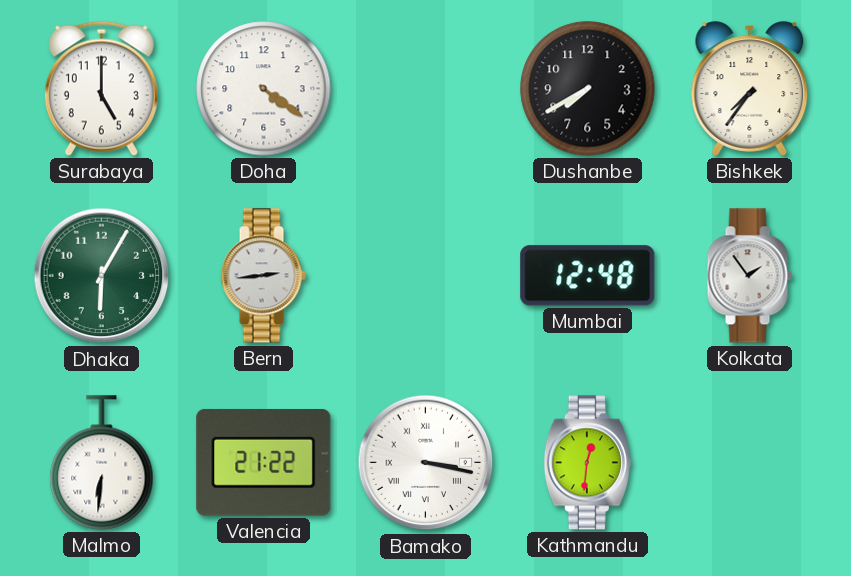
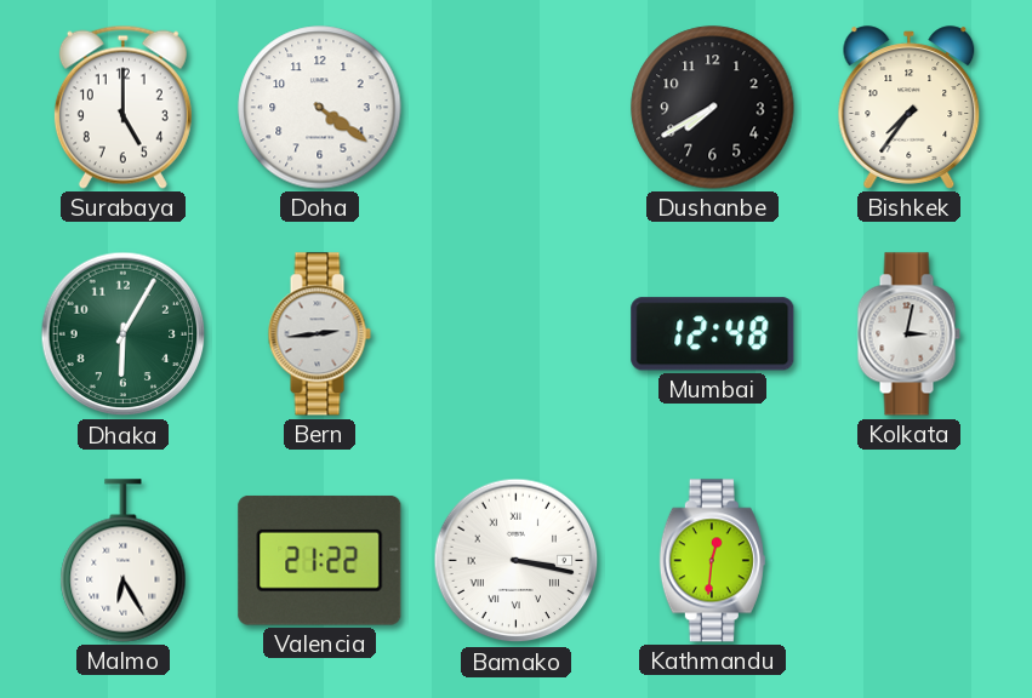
Kolkata: 1:54 -> 3:02
Malmo: 6:31 -> 6:25
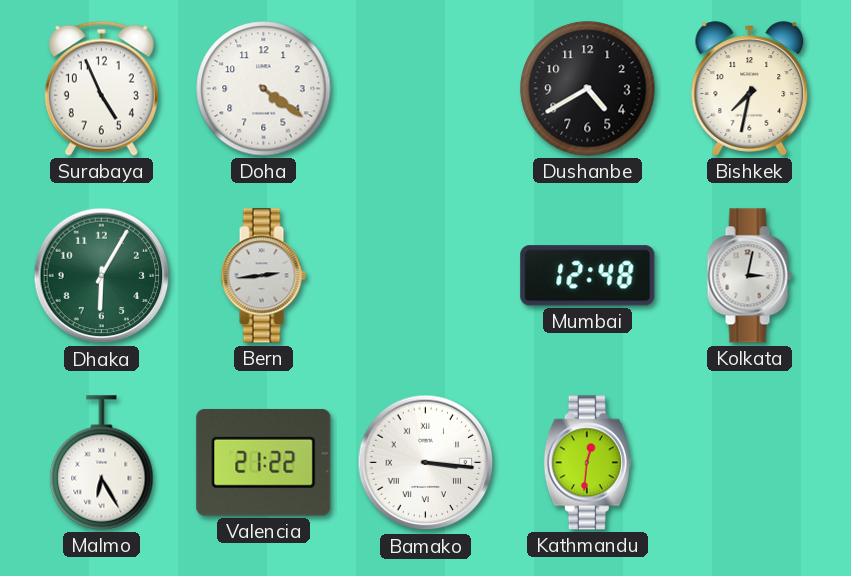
Surabaya: 5:00 -> 4:56
Dushanbe: 7:40 -> 4:40
Bishkek: 7:36 -> 7:32
Bamako: 3:17 -> 3:16
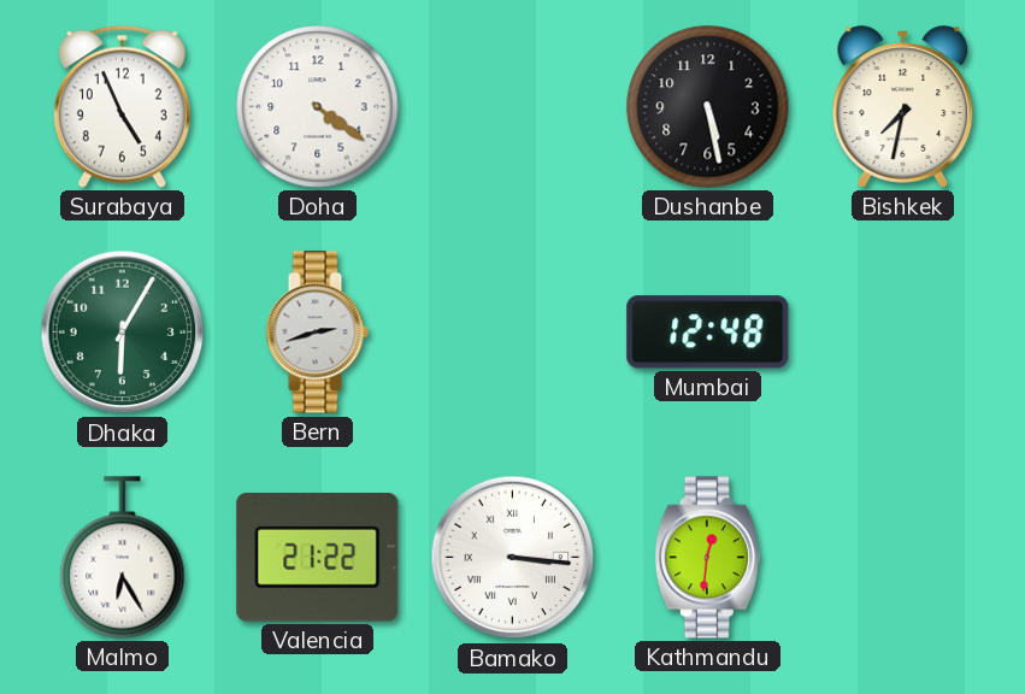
Dushanbe: 4:40 -> 5:28
Bern: 2:44 -> 2:42
Kolkata: 3:02 -> none
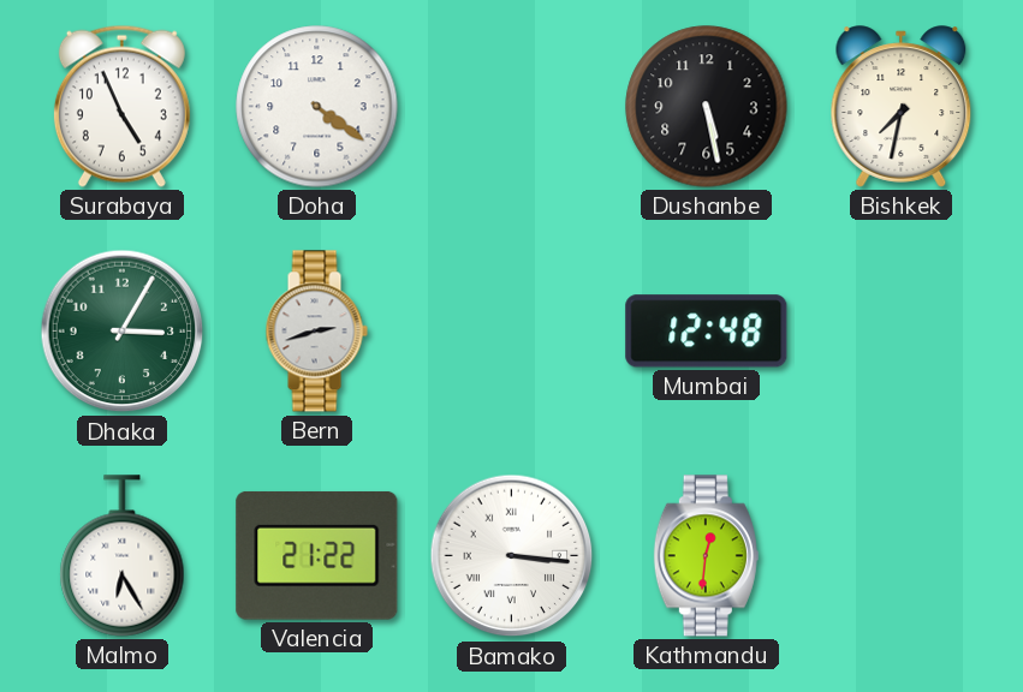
Dhaka: 6:05 -> 3:05
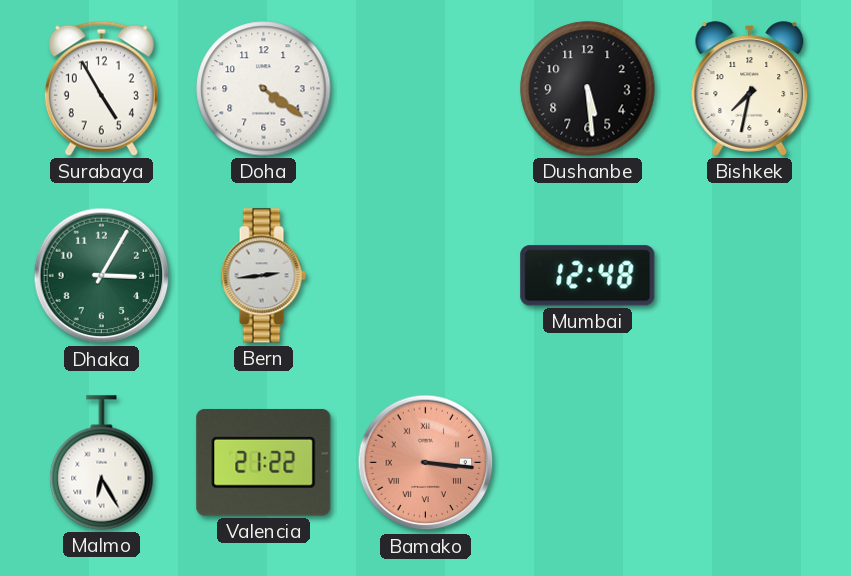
Surabaya: 4:56 -> 4:55
Dushanbe: 5:28 -> 5:29
Bern: 2:42 -> 2:44
Bamako dial: white -> salmon
Kathmandu: 12:31 -> none
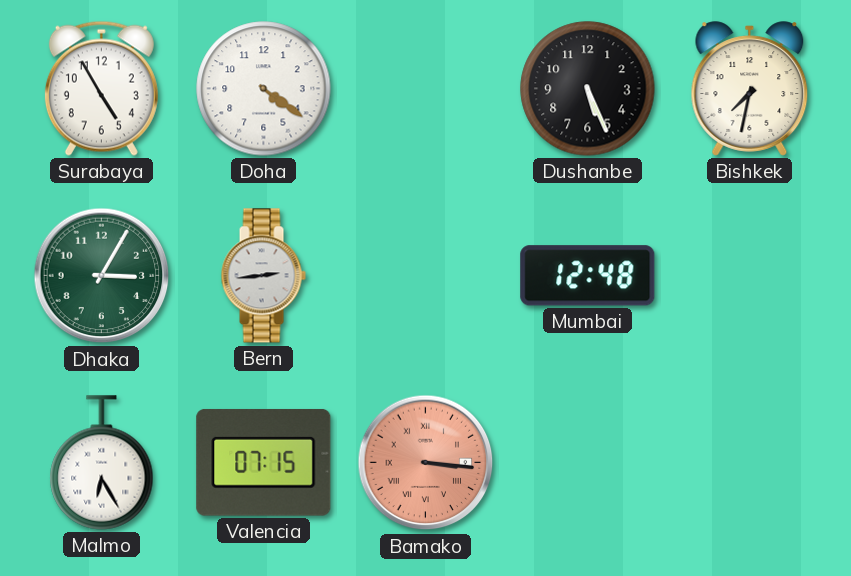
Dushanbe: 5:29 -> 5:26
Valencia: 21:22 -> 07:15
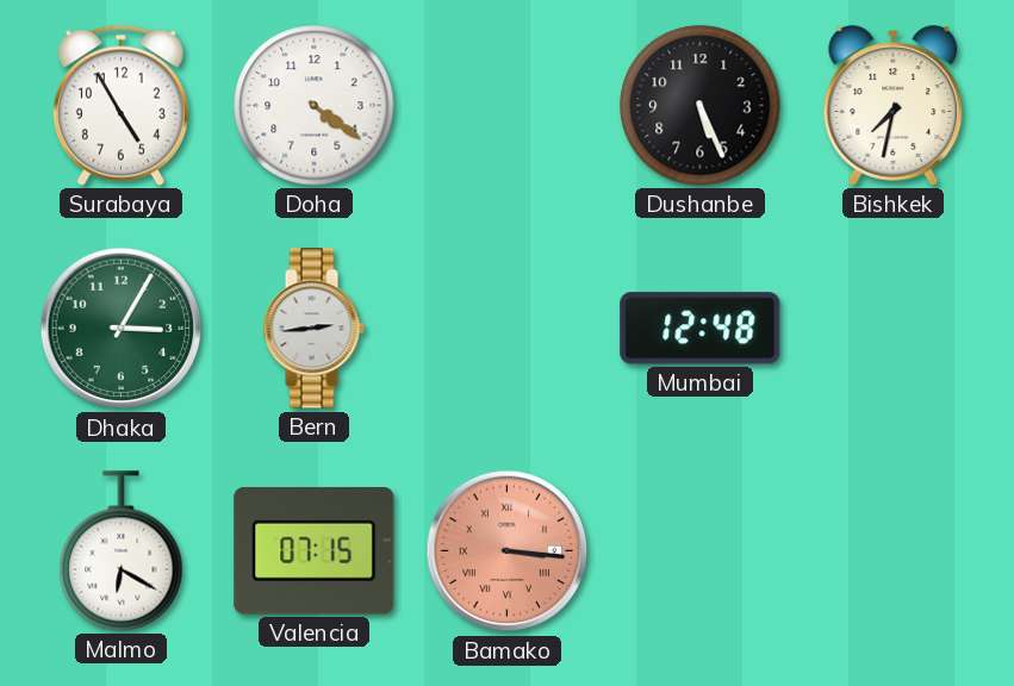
Malmo: 6:25 -> 6:20
